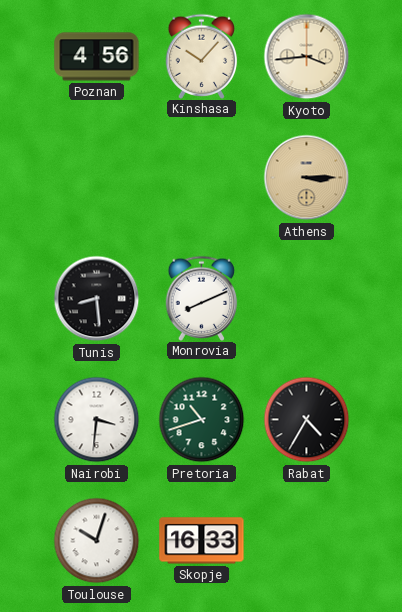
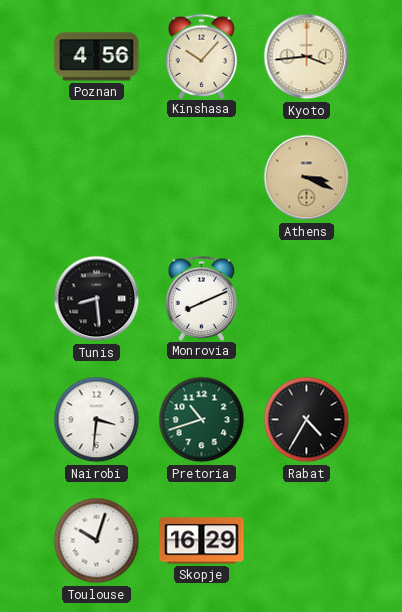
Athens: 3:15 -> 3:19
Skopje: 16:33 -> 16:29
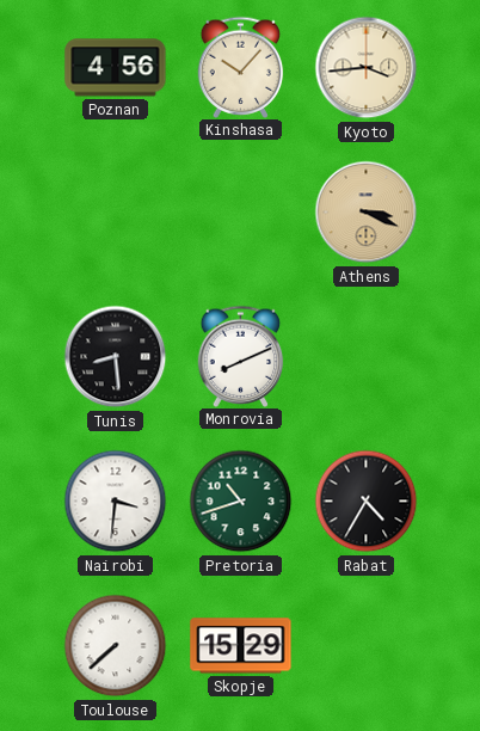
Toulouse: 10:03 -> 7:38
Skopje: 16:29 -> 15:29
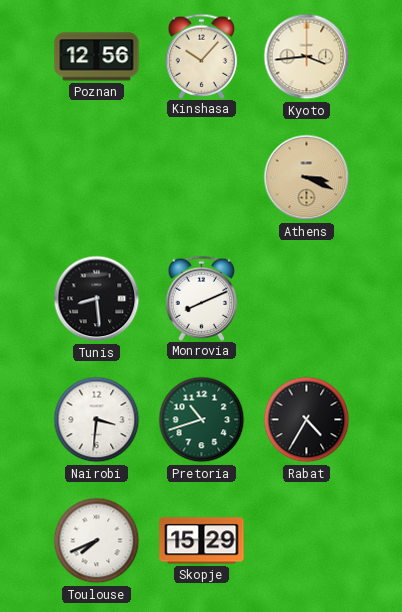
Poznan: 4:56 -> 12:56
Toulouse: 7:38 -> 7:41
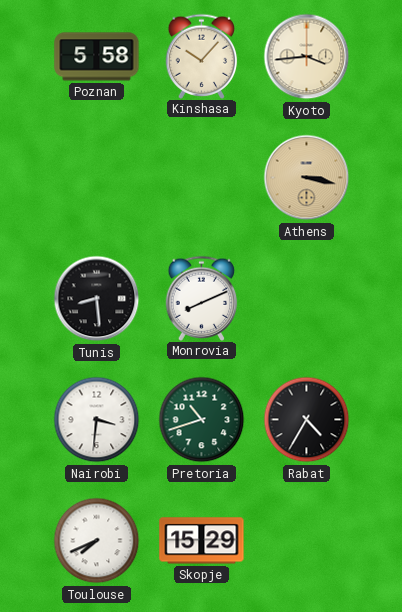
Poznan: 12:56 -> 5:58
Athens: 3:19 -> 3:17
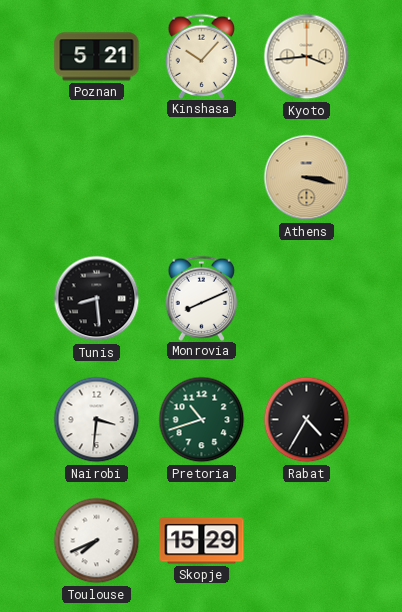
Poznan: 5:58 -> 5:21
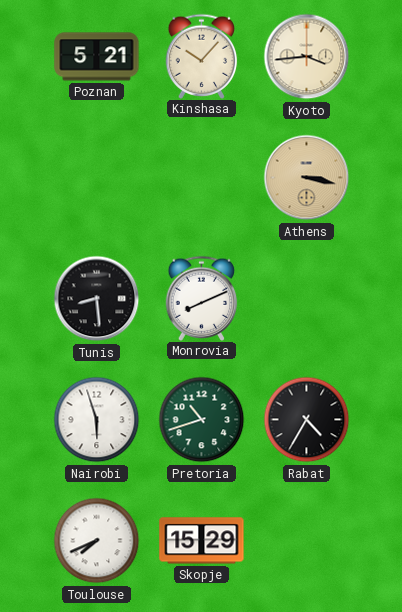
Nairobi: 3:31 -> 5:57
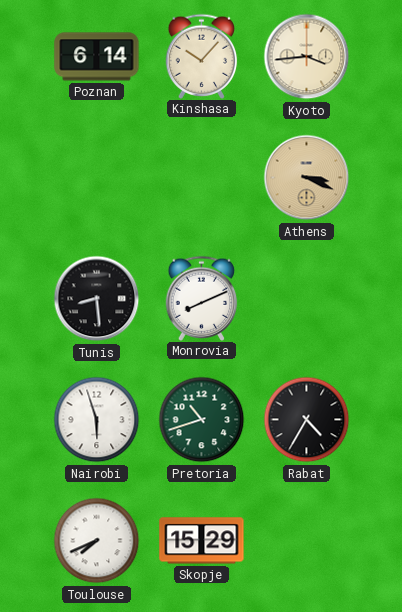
Poznan: 5:21 -> 6:14
Athens: 3:17 -> 3:19
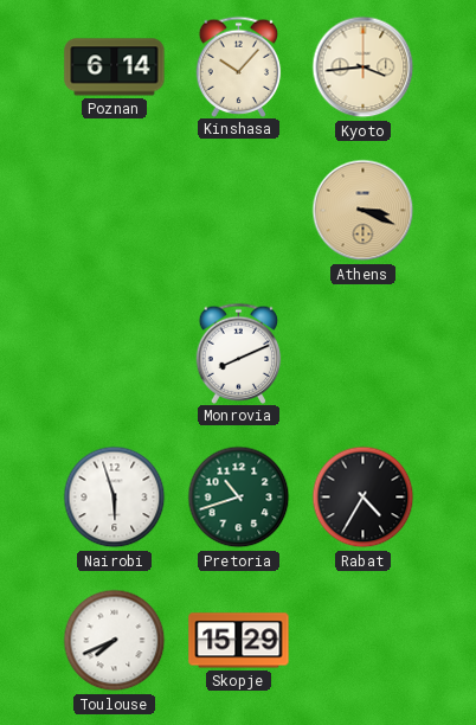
Tunis: 8:29 -> none
